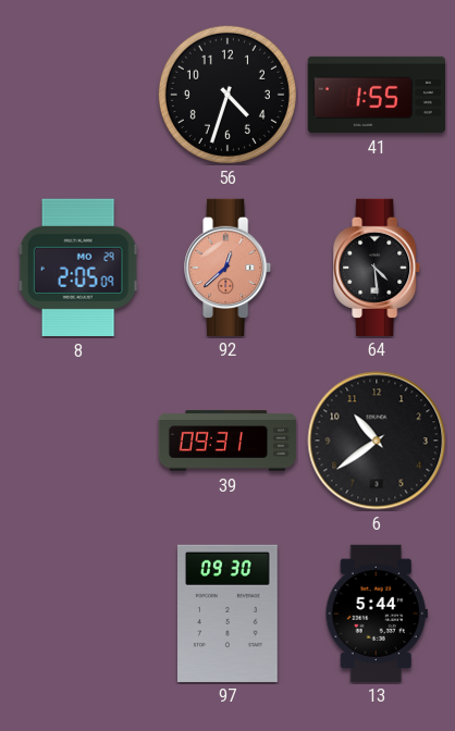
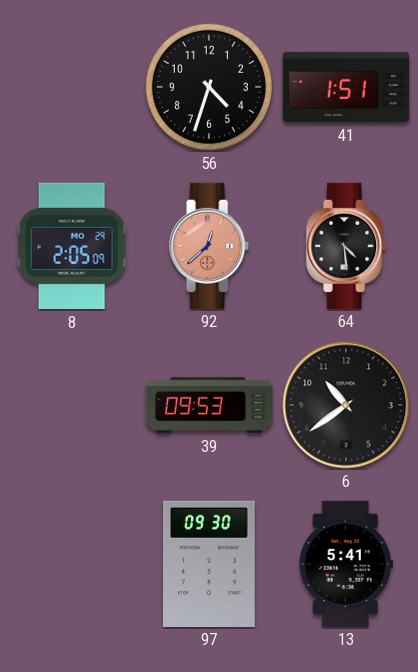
41: 1:55 -> 1:51
39: 09:31 -> 09:53
13: 5:44 -> 5:41
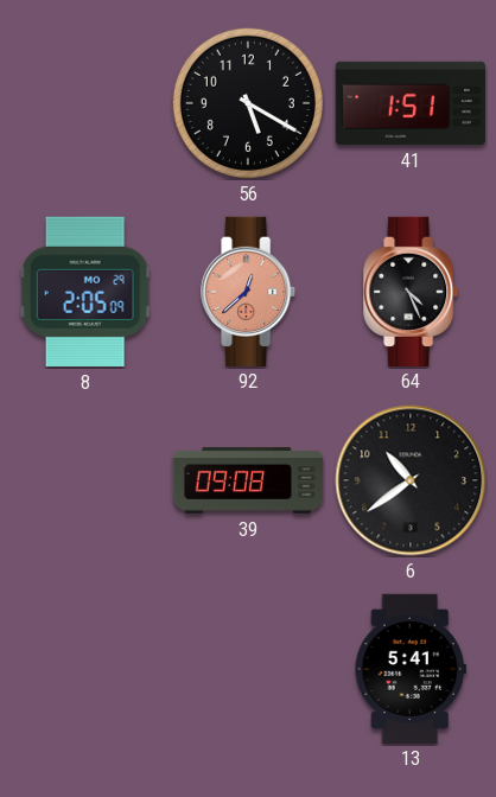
56: 4:33 -> 5:20
64: 4:29 -> 4:26
39: 09:53 -> 09:08
97: 09:30 -> none
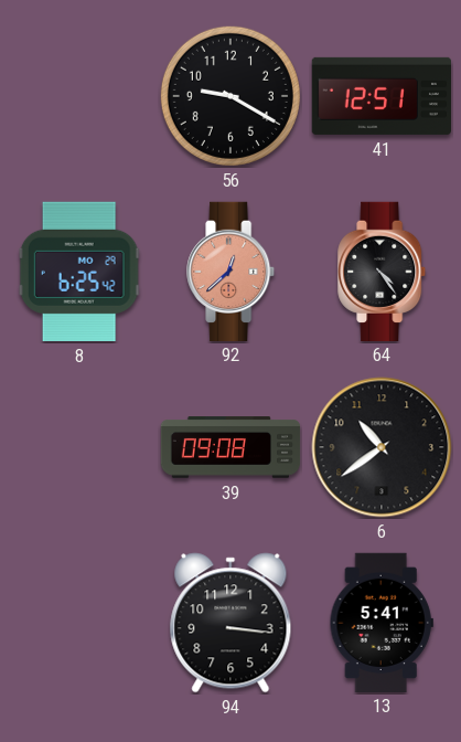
56: 5:20 -> 9:20
41: 1:51 -> 12:51
8: 2:05 -> 6:25
64: 4:26 -> 4:24
94: none -> 3:16
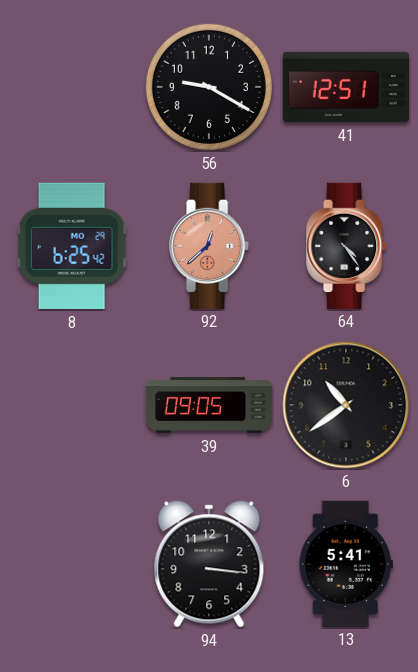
39: 09:08 -> 09:05
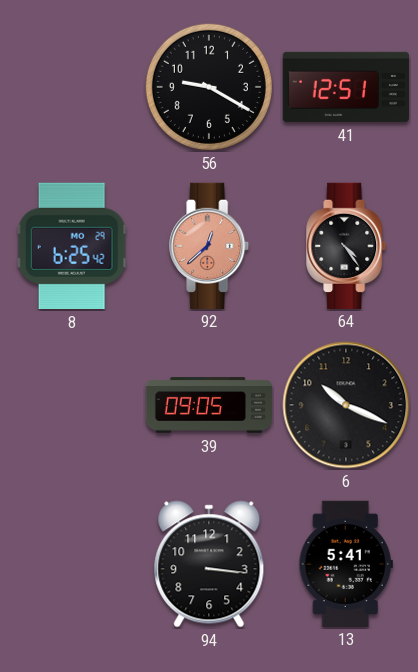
6: 10:39 -> 10:19
